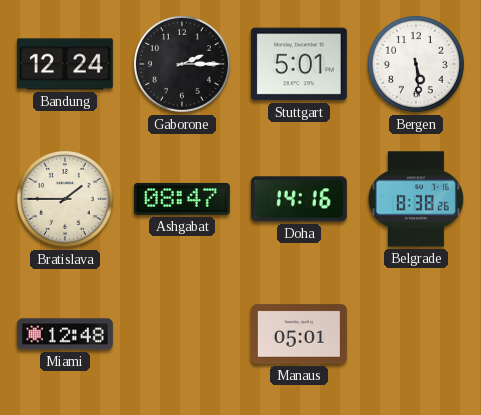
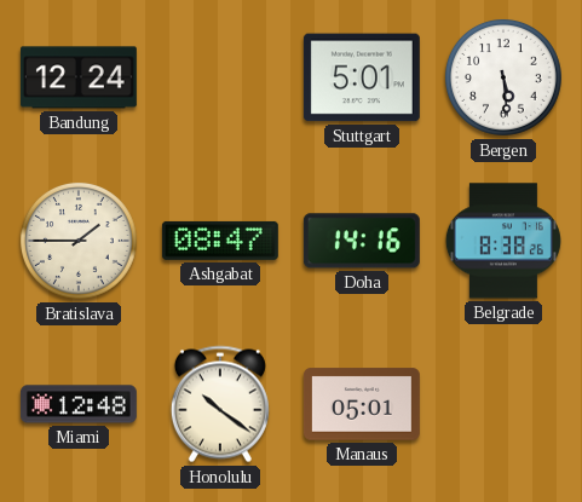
Gaborone: 2:15 -> none
Honolulu: none -> 10:21
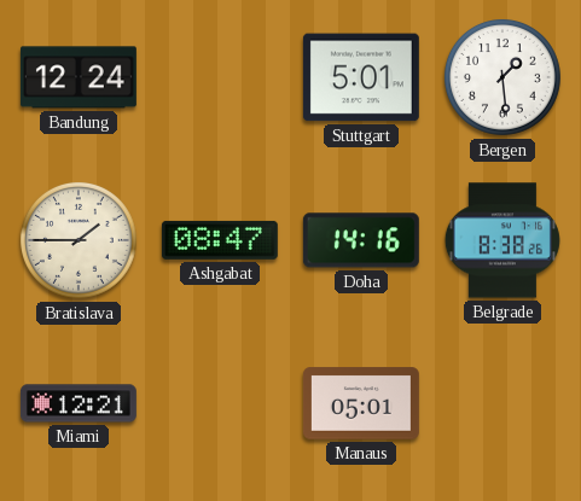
Bergen: 5:29 -> 1:29
Miami: 12:48 -> 12:21
Honolulu: 10:21 -> none
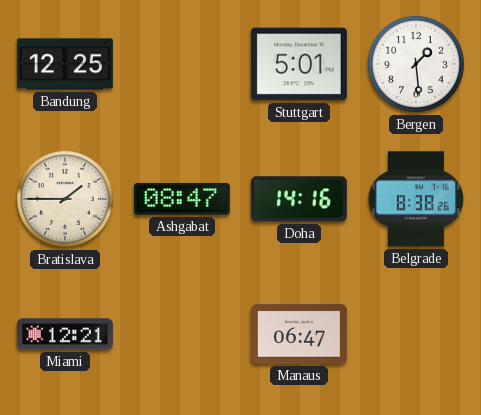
Bandung: 12:24 -> 12:25
Manaus: 05:01 -> 06:47
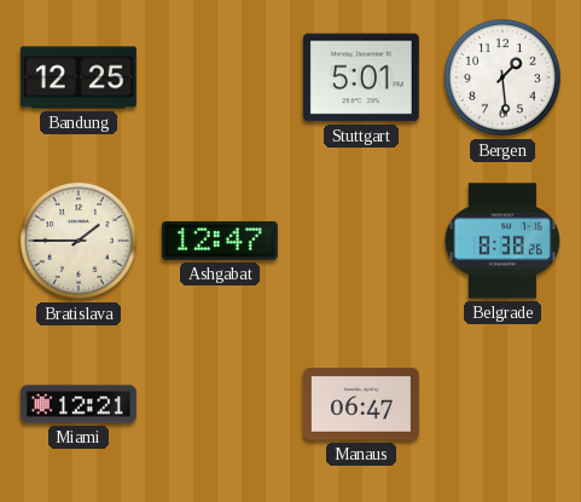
Ashgabat: 08:47 -> 12:47
Doha: 14:16 -> none
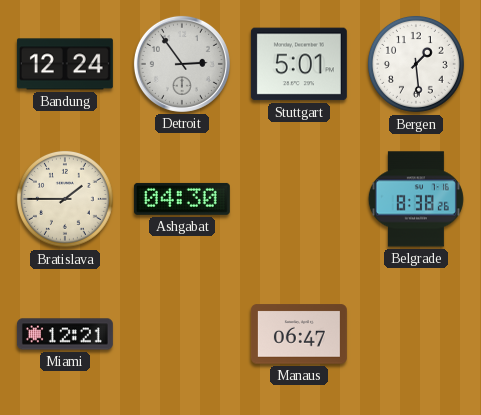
Bandung: 12:25 -> 12:24
Detroit: none -> 2:54
Ashgabat: 12:47 -> 04:30
